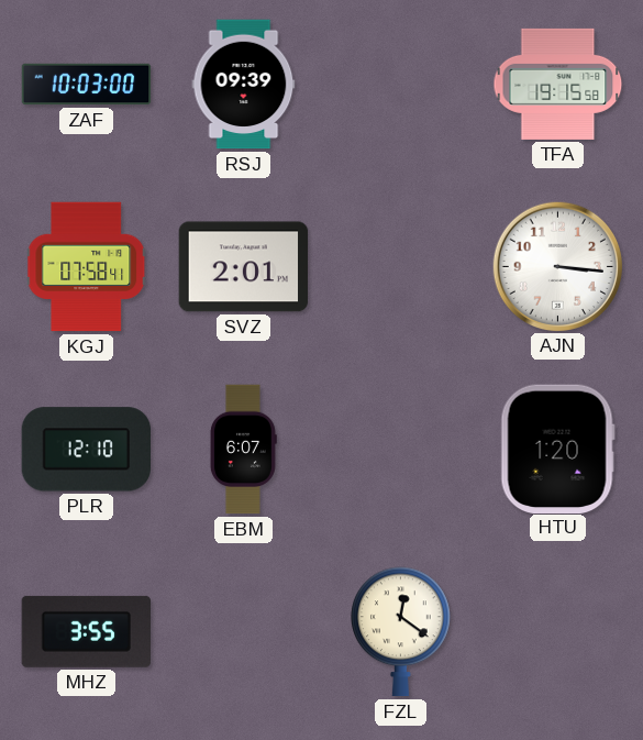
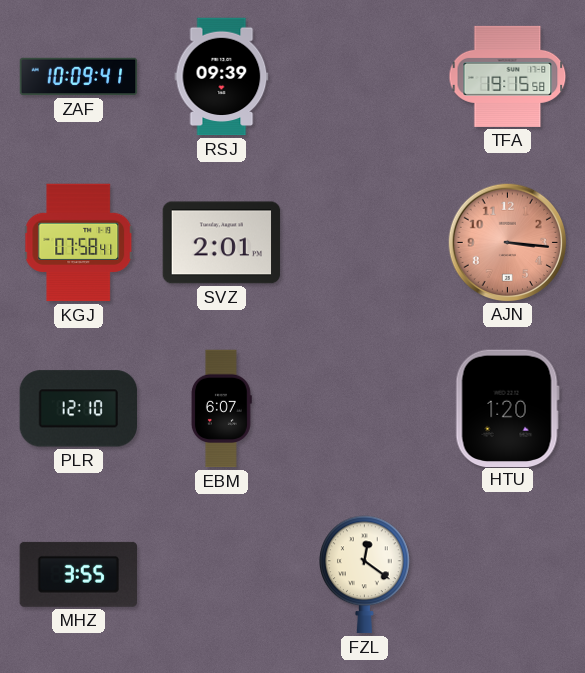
ZAF: 10:03 -> 10:09
AJN dial: white -> salmon
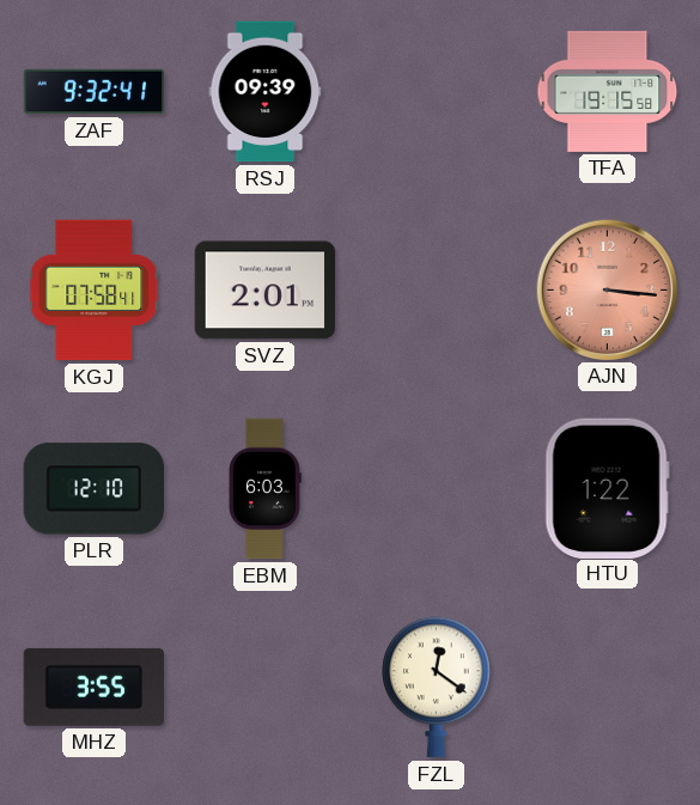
ZAF: 10:09 -> 9:32
EBM: 6:07 -> 6:03
HTU: 1:20 -> 1:22
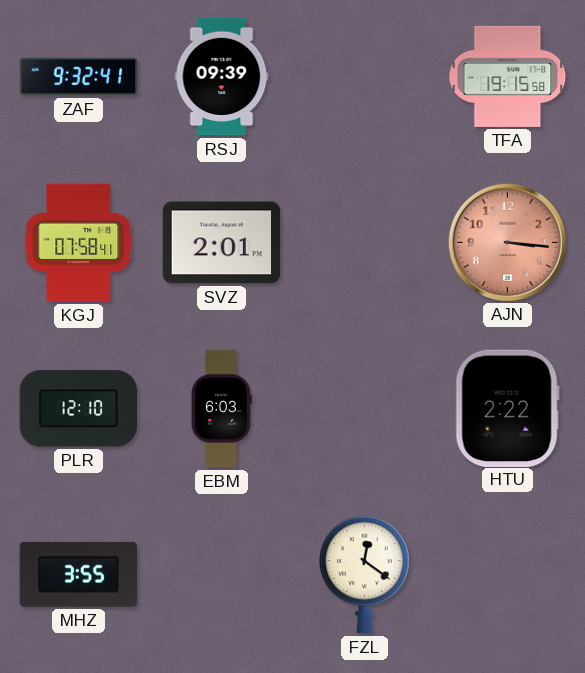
HTU: 1:22 -> 2:22
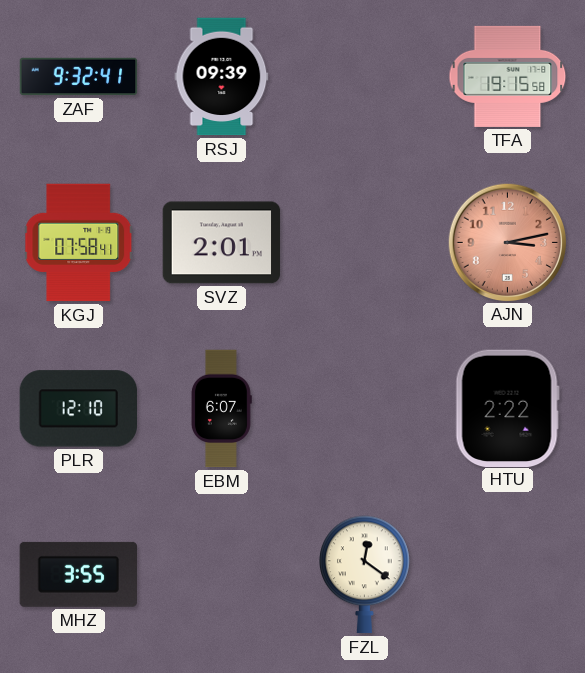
AJN: 3:16 -> 3:13
EBM: 6:03 -> 6:07
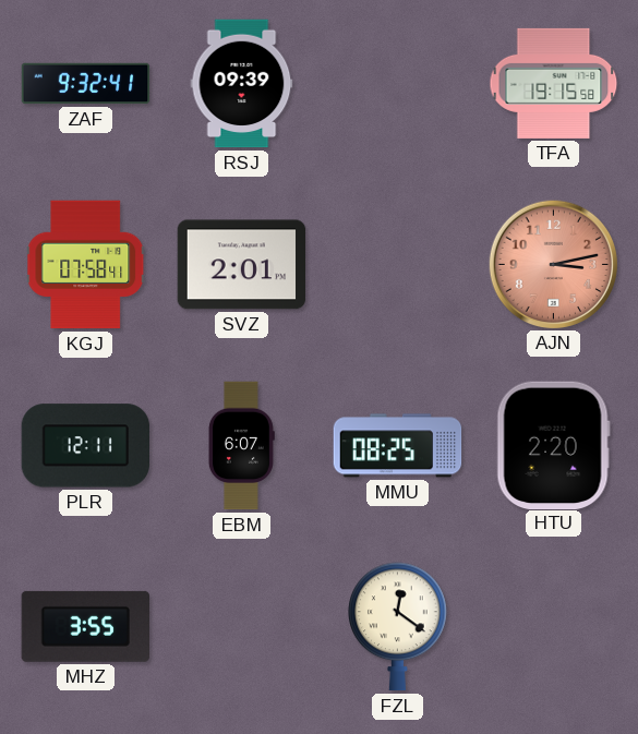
PLR: 12:10 -> 12:11
MMU: none -> 08:25
HTU: 2:22 -> 2:20
